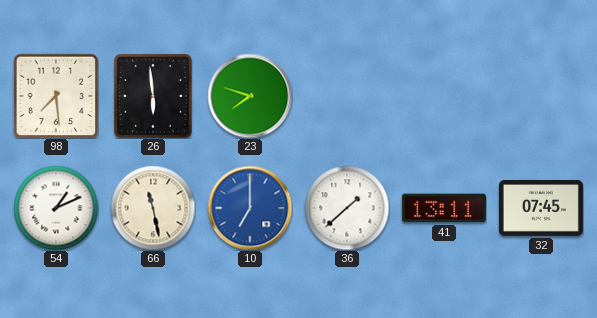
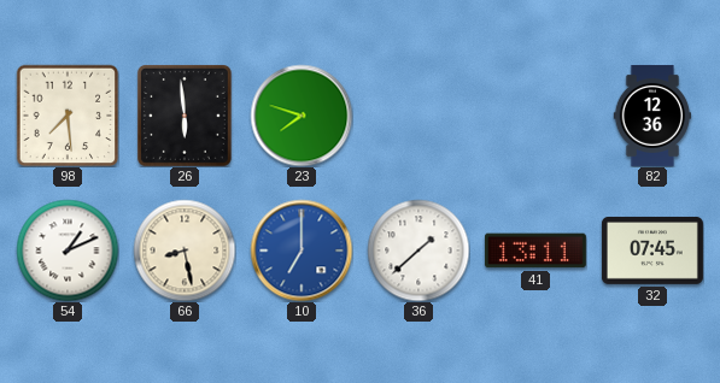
82: none -> 12:36
66: 11:28 -> 8:28
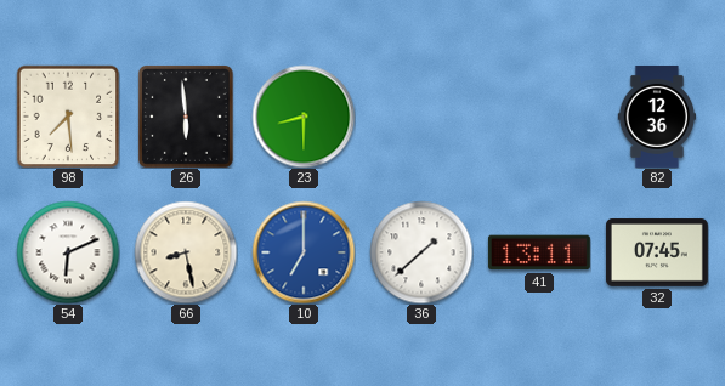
23: 7:48 -> 8:30
54: 1:11 -> 6:11
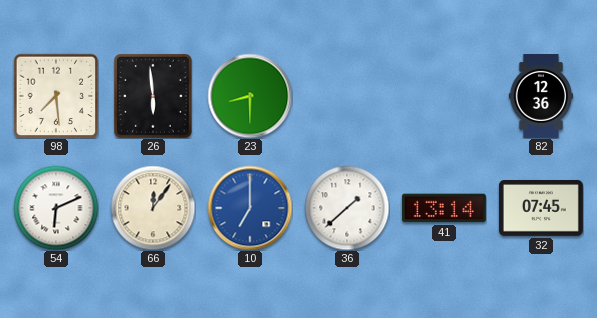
66: 8:28 -> 12:06
41: 13:11 -> 13:14
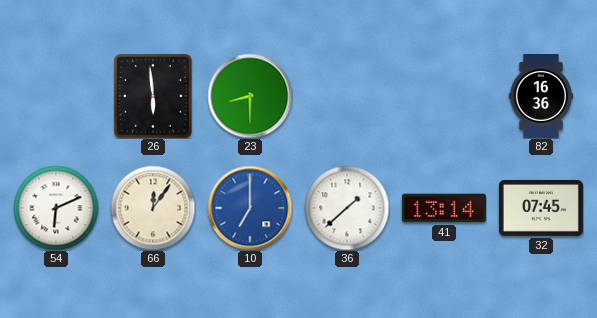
98: 7:29 -> none
82: 12:36 -> 16:36
